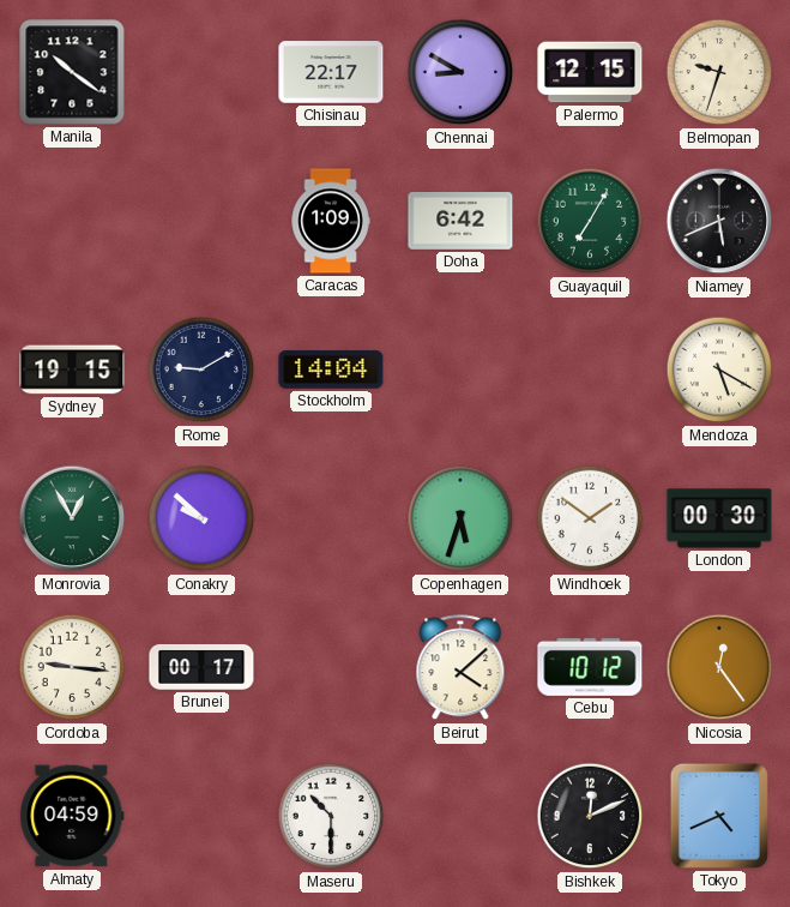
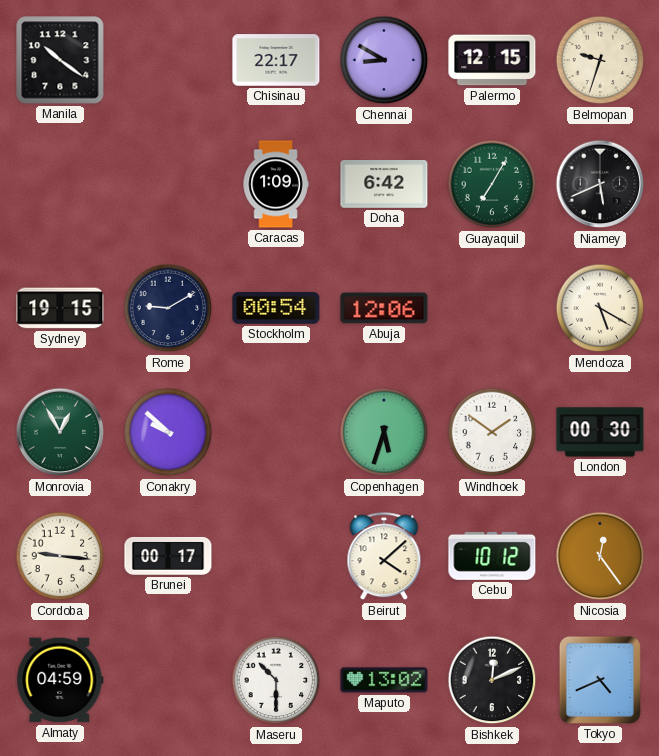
Stockholm: 14:04 -> 00:54
Abuja: none -> 12:06
Maputo: none -> 13:02
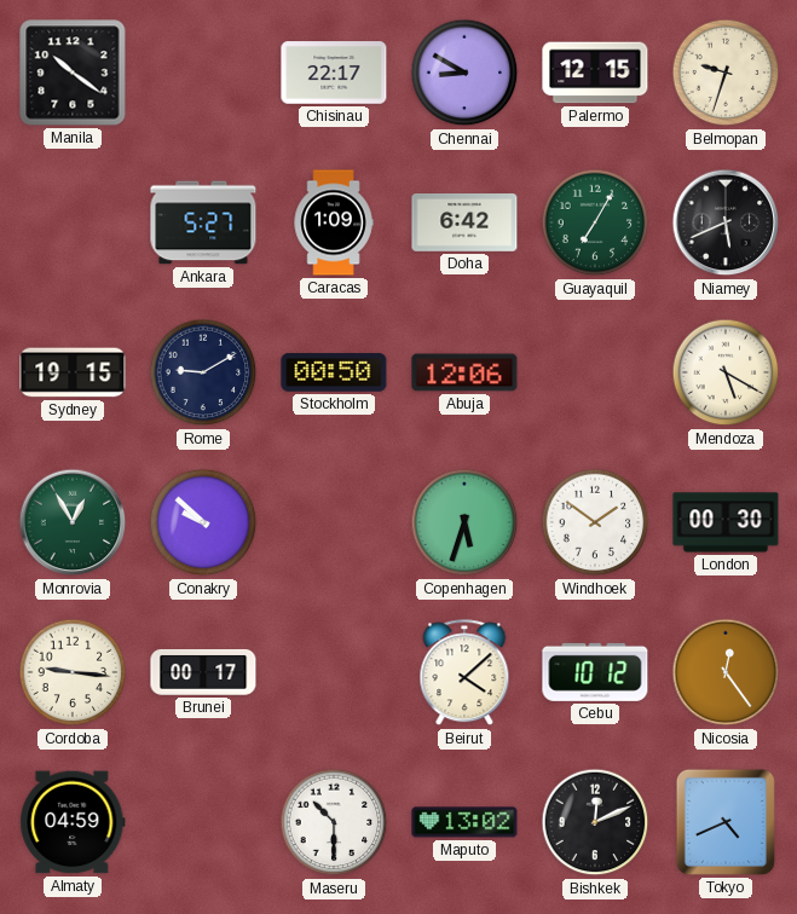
Ankara: none -> 5:27
Stockholm: 00:54 -> 00:50
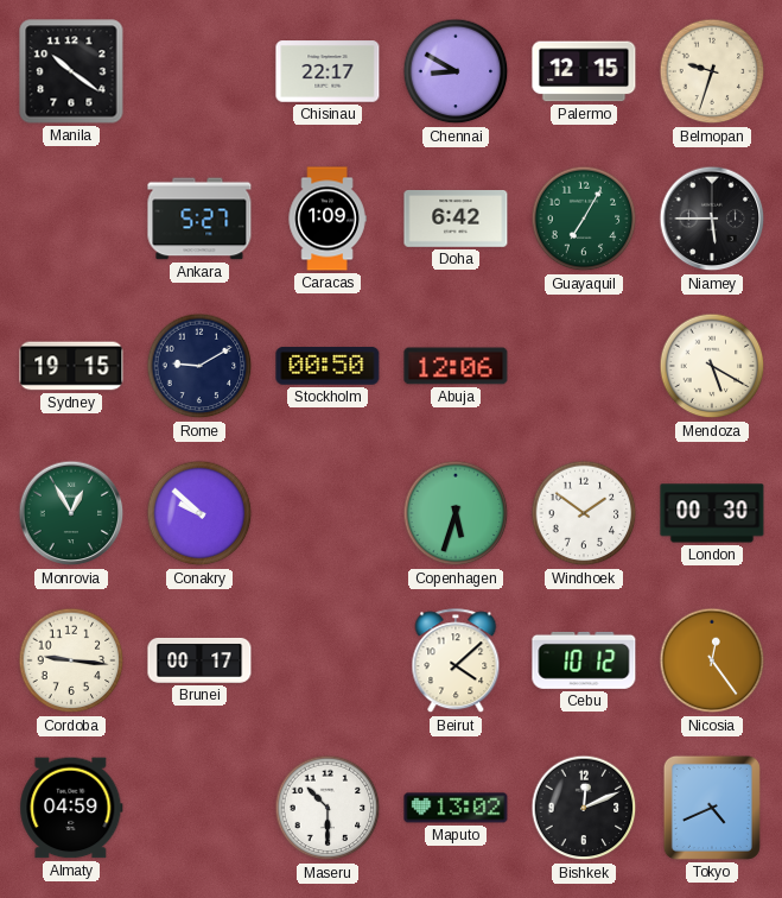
Niamey: 5:41 -> 5:45
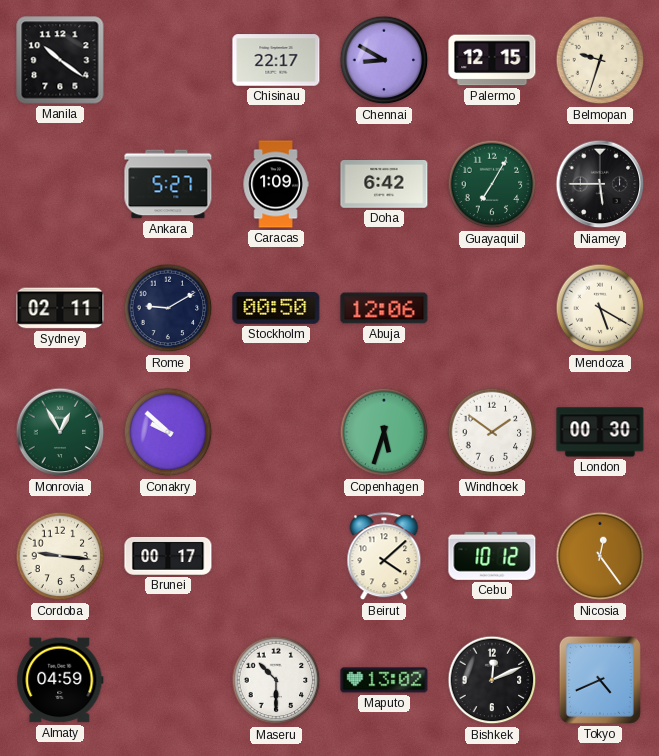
Sydney: 19:15 -> 02:11
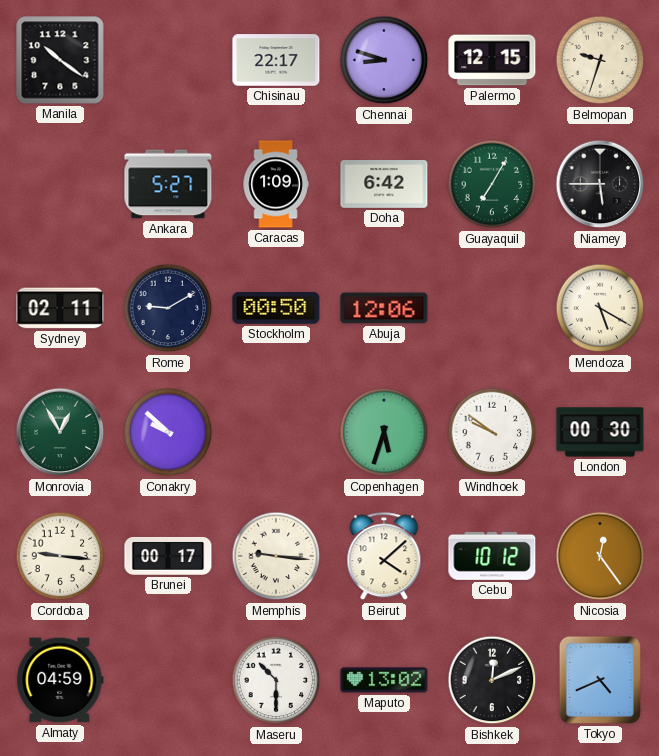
Chennai: 8:50 -> 8:48
Windhoek: 1:51 -> 9:51
Memphis: none -> 9:16
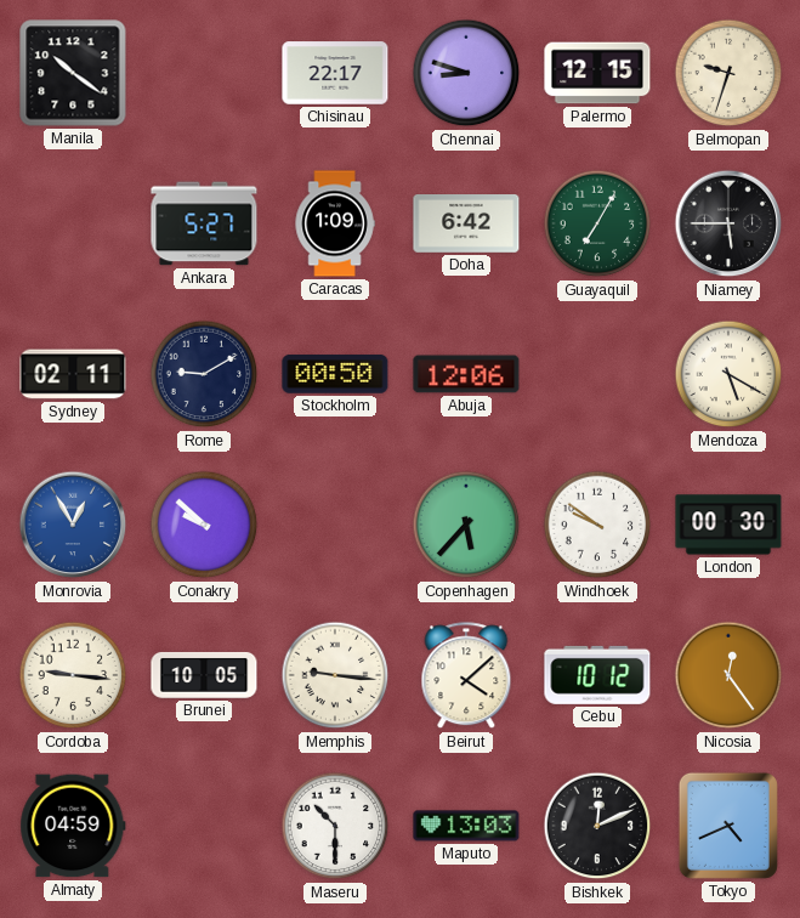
Monrovia dial: green -> blue
Copenhagen: 5:33 -> 5:37
Brunei: 00:17 -> 10:05
Maputo: 13:02 -> 13:03
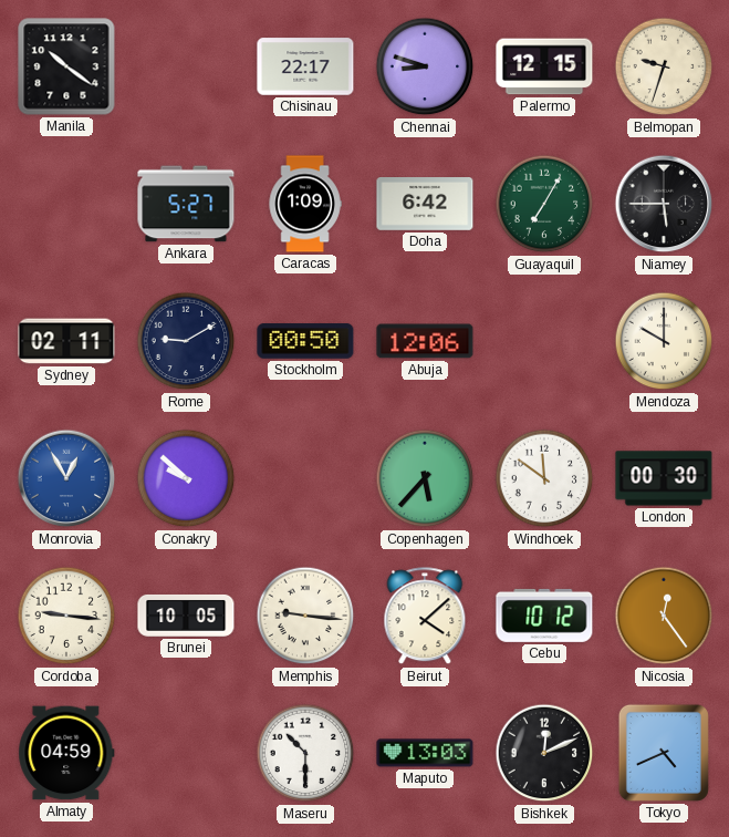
Mendoza: 5:20 -> 10:00
Windhoek: 9:51 -> 11:51
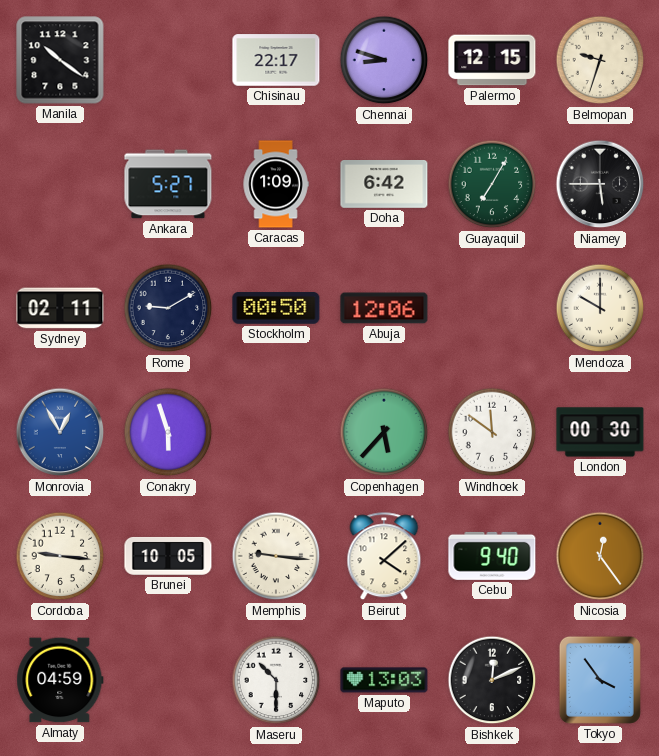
Conakry: 9:52 -> 5:57
Cebu: 10:12 -> 9:40
Tokyo: 4:41 -> 3:54
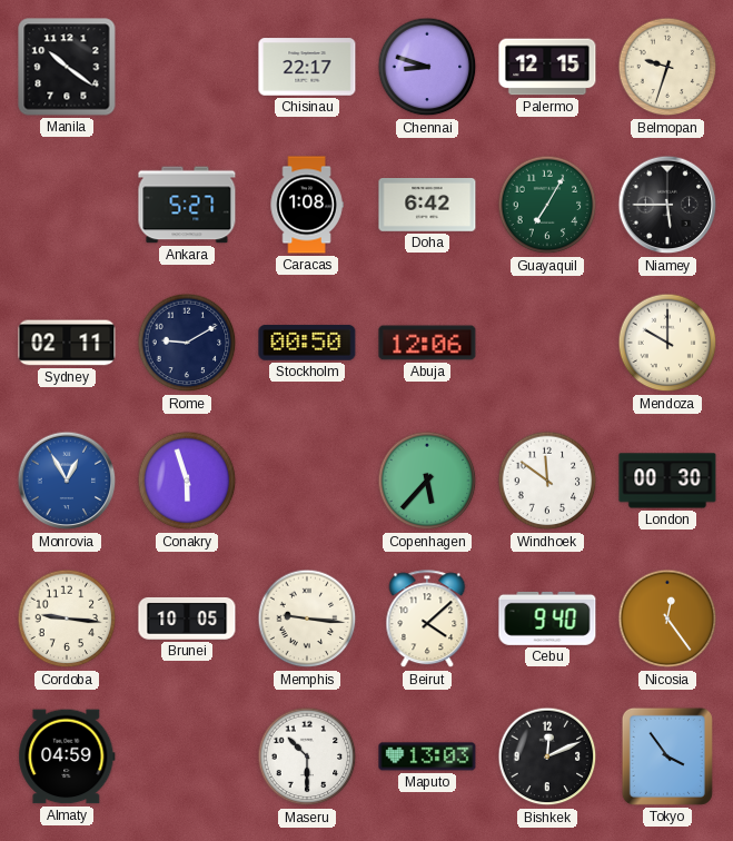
Caracas: 1:09 -> 1:08
